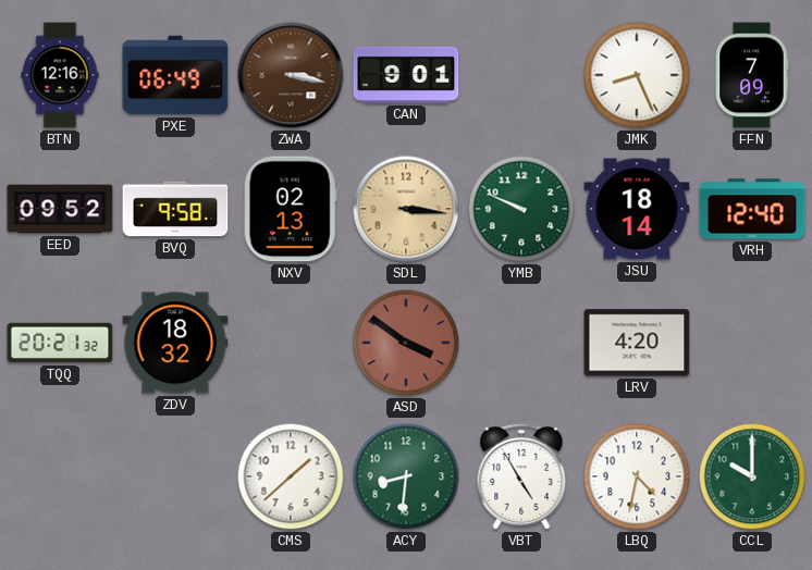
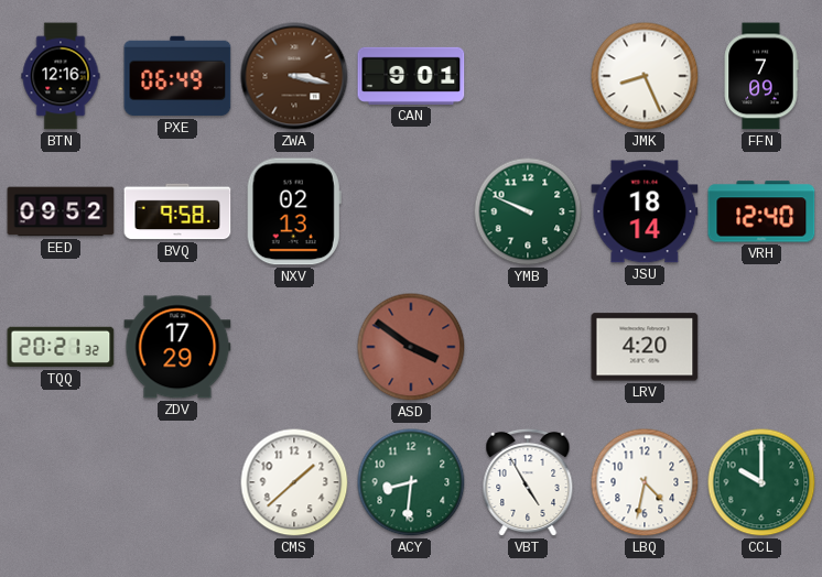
SDL: 3:16 -> none
ZDV: 18:32 -> 17:29
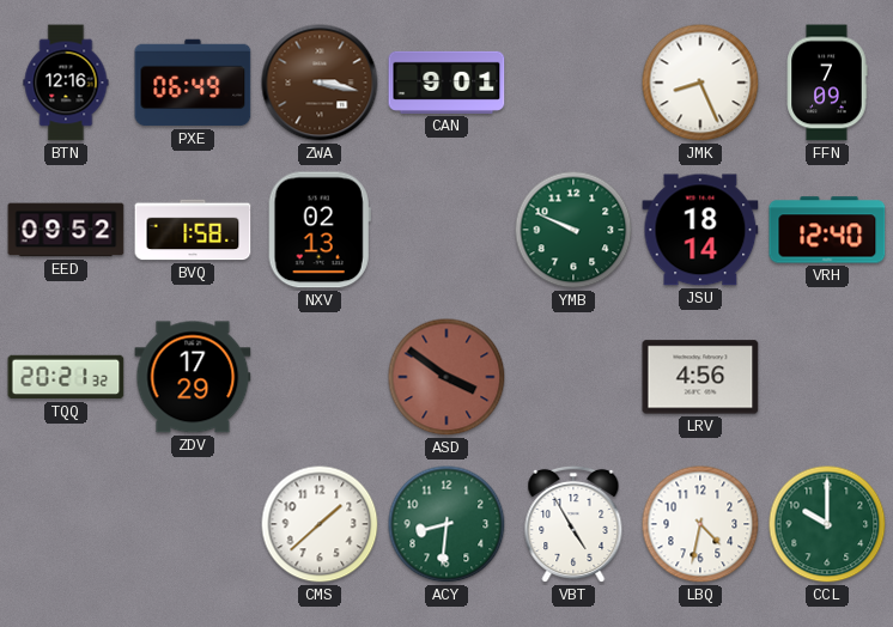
BVQ: 9:58 -> 1:58
LRV: 4:20 -> 4:56
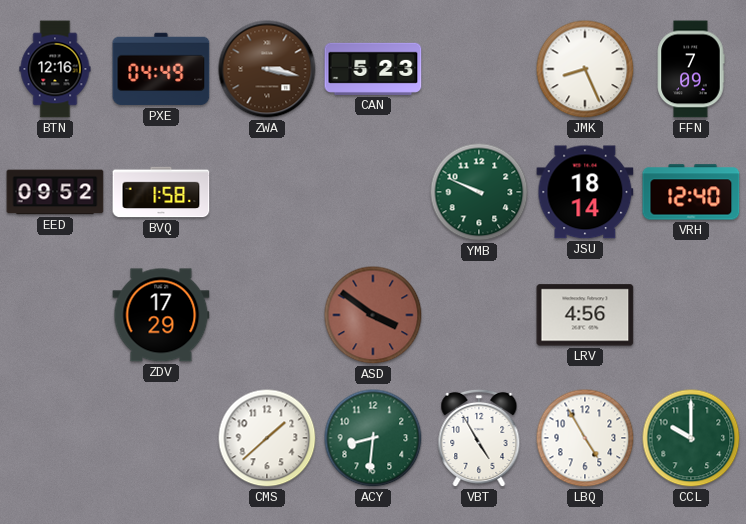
PXE: 06:49 -> 04:49
CAN: 9:01 -> 5:23
NXV: 02:13 -> none
TQQ: 20:21 -> none
LBQ: 4:32 -> 4:55
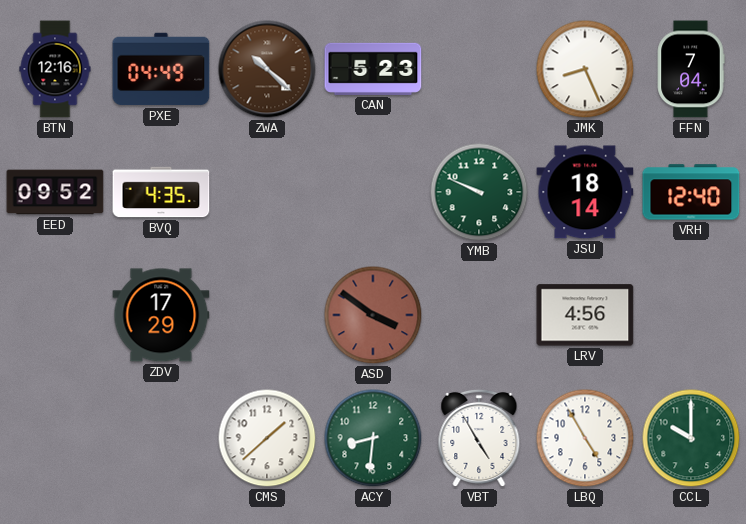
ZWA: 3:17 -> 10:22
FFN: 7:09 -> 7:04
BVQ: 1:58 -> 4:35
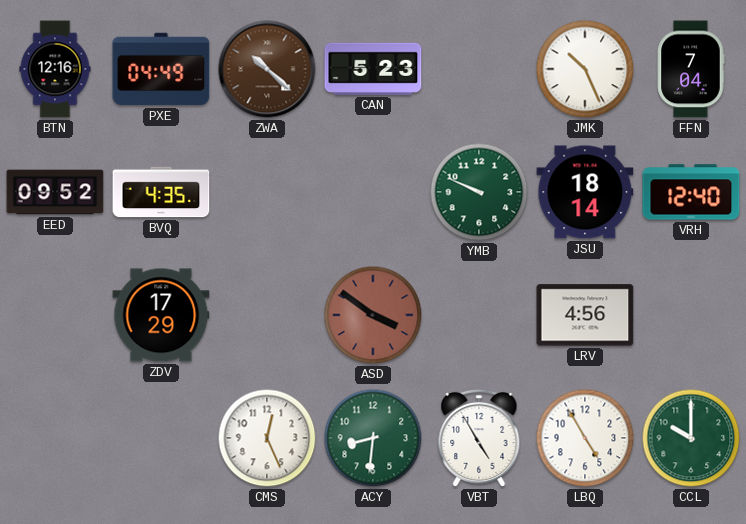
JMK: 8:26 -> 10:26
CMS: 1:38 -> 12:26
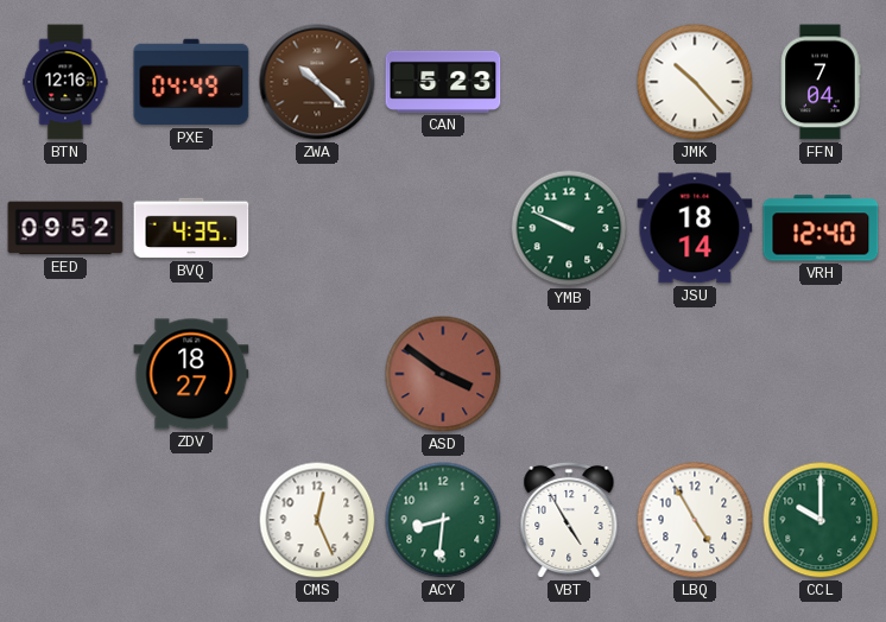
JMK: 10:26 -> 10:23
ZDV: 17:29 -> 18:27
LRV: 4:56 -> none
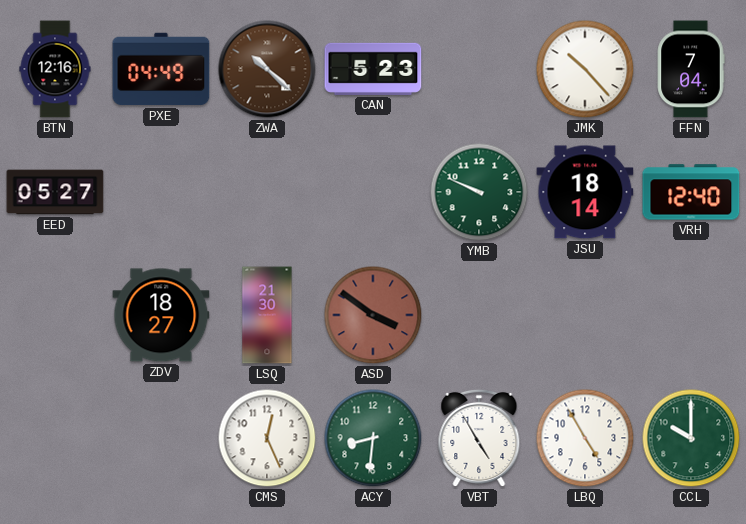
EED: 09:52 -> 05:27
BVQ: 4:35 -> none
LSQ: none -> 21:30
